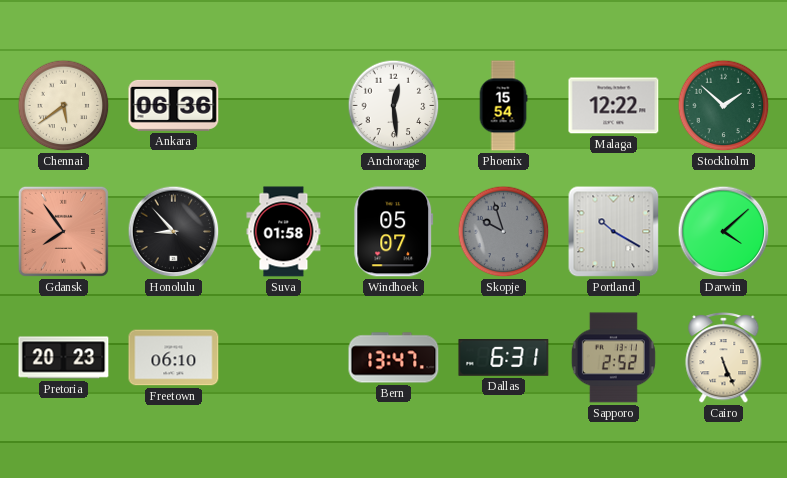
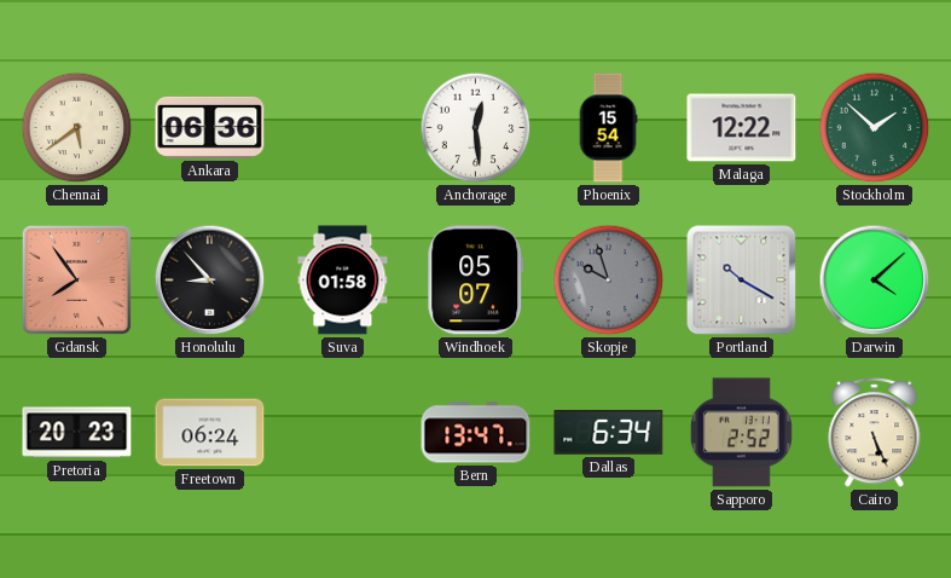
Freetown: 06:10 -> 06:24
Dallas: 6:31 -> 6:34
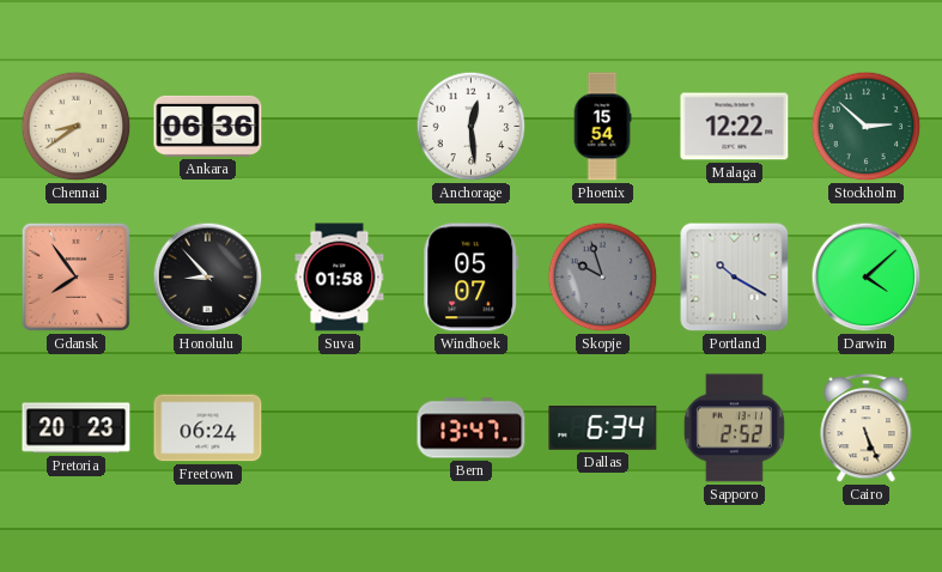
Chennai: 5:39 -> 8:39
Stockholm: 1:52 -> 2:52
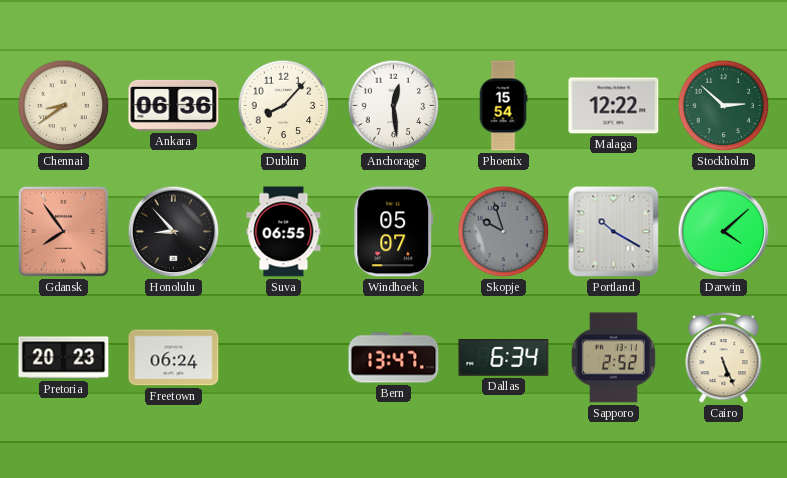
Dublin: none -> 8:07
Suva: 01:58 -> 06:55
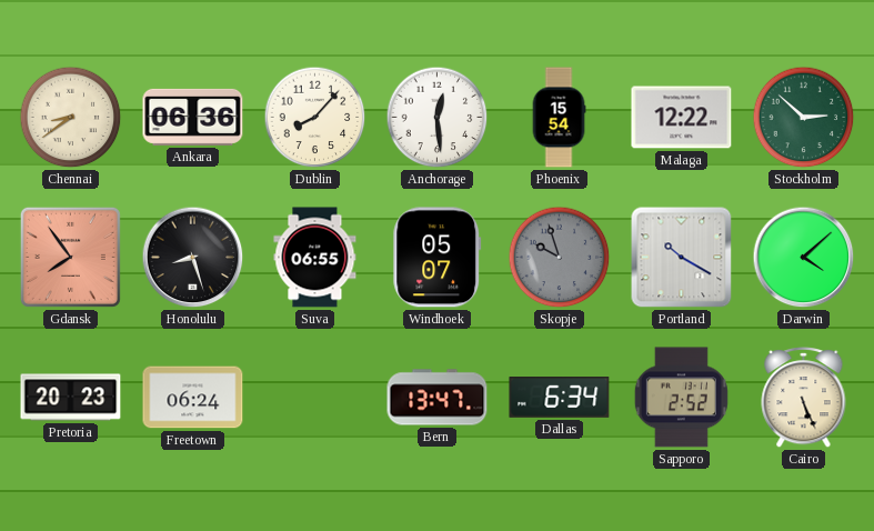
Honolulu: 8:53 -> 8:27
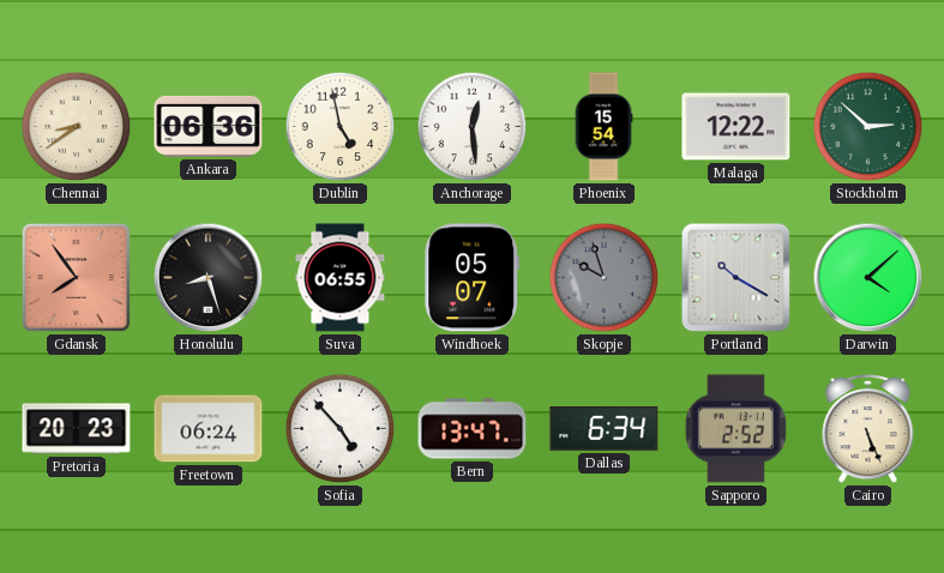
Dublin: 8:07 -> 4:58
Sofia: none -> 4:53
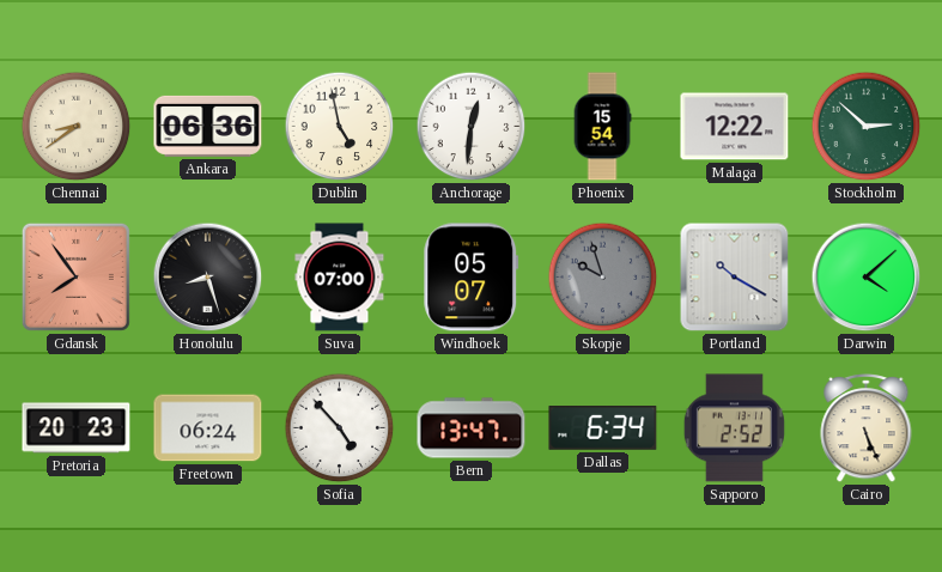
Anchorage: 12:29 -> 12:31
Suva: 06:55 -> 07:00
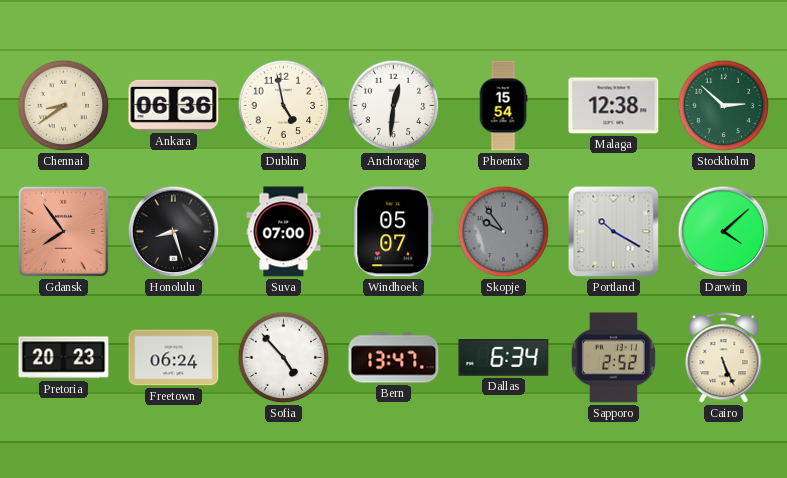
Malaga: 12:22 -> 12:38
Skopje: 9:57 -> 9:54
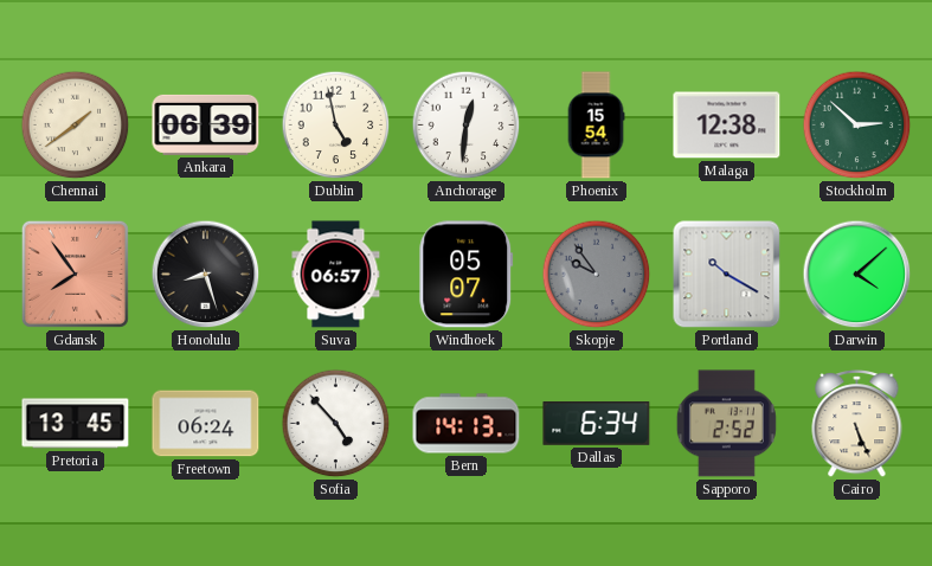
Chennai: 8:39 -> 1:39
Ankara: 06:36 -> 06:39
Suva: 07:00 -> 06:57
Pretoria: 20:23 -> 13:45
Bern: 13:47 -> 14:13
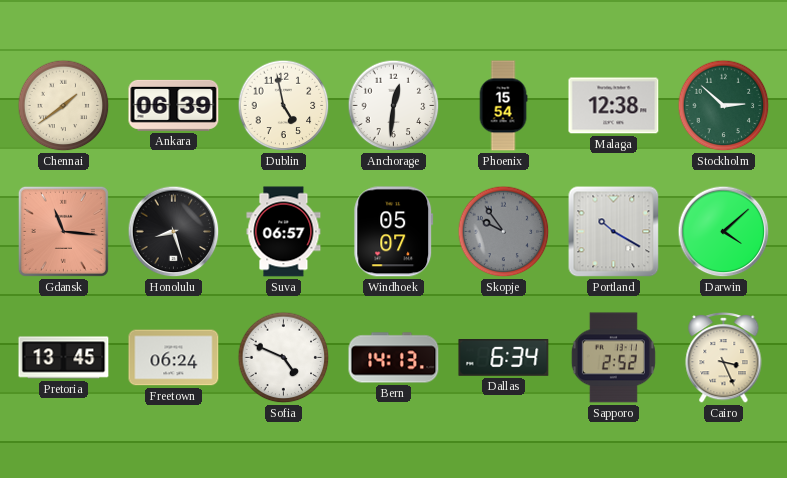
Gdansk: 7:54 -> 11:16
Sofia: 4:53 -> 4:49
Cairo: 5:26 -> 3:26
